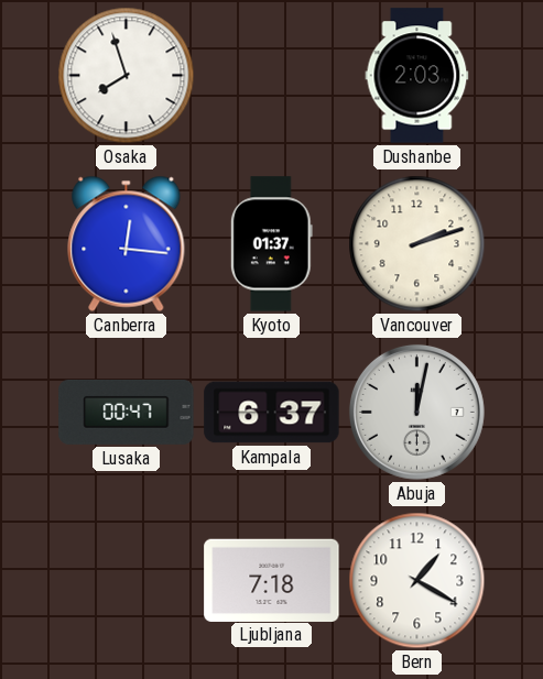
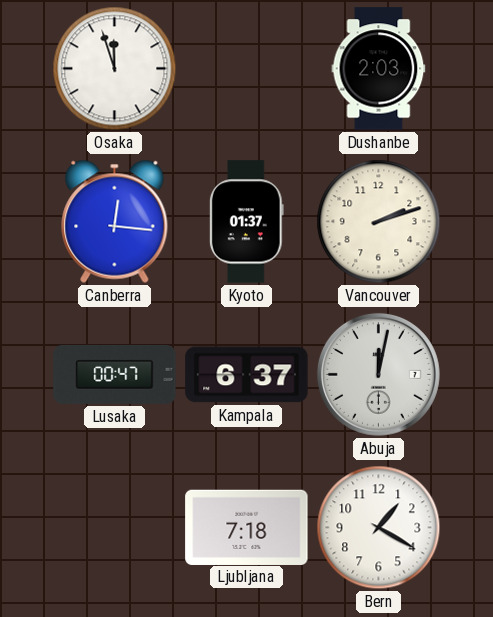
Osaka: 7:57 -> 11:57
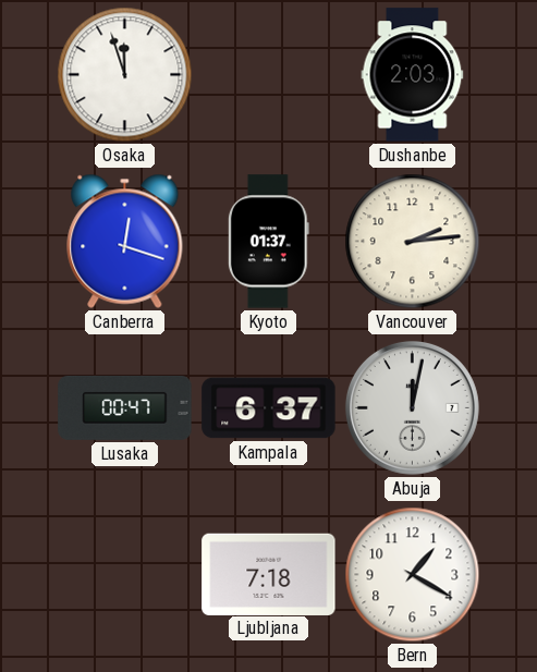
Canberra: 12:16 -> 12:18
Vancouver: 2:12 -> 2:14
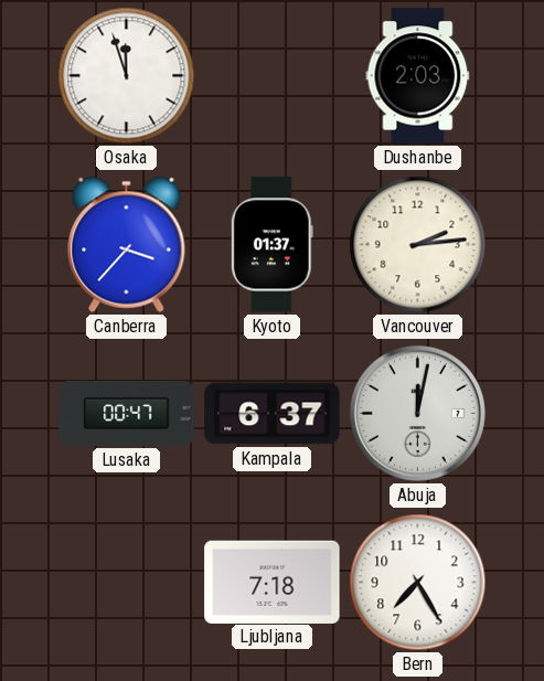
Canberra: 12:18 -> 3:37
Bern: 1:20 -> 7:25
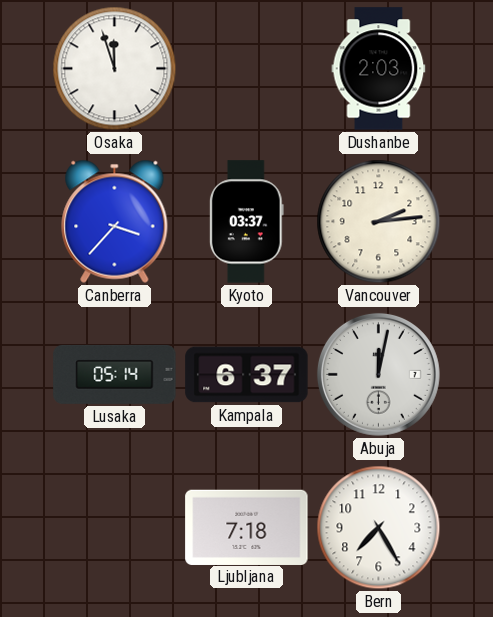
Kyoto: 01:37 -> 03:37
Lusaka: 00:47 -> 05:14
